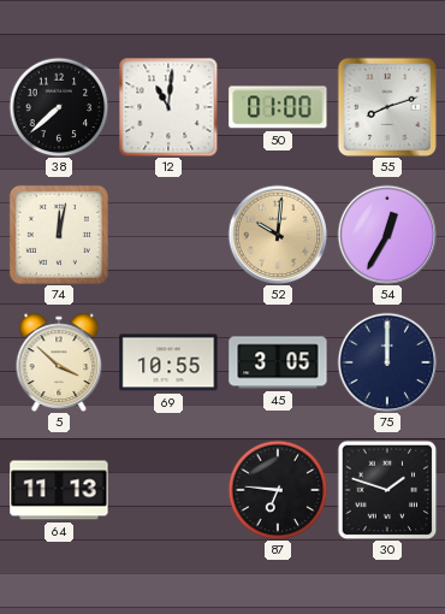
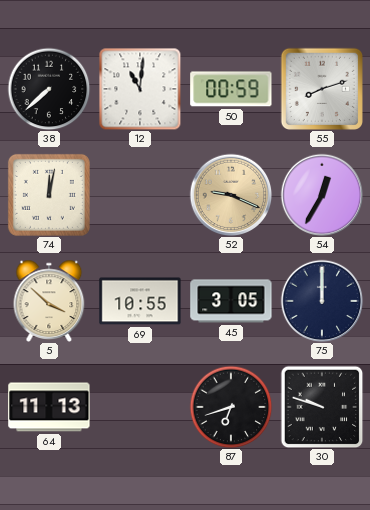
50: 01:00 -> 00:59
52: 10:01 -> 9:19
87: 6:46 -> 6:42
30: 1:48 -> 9:48
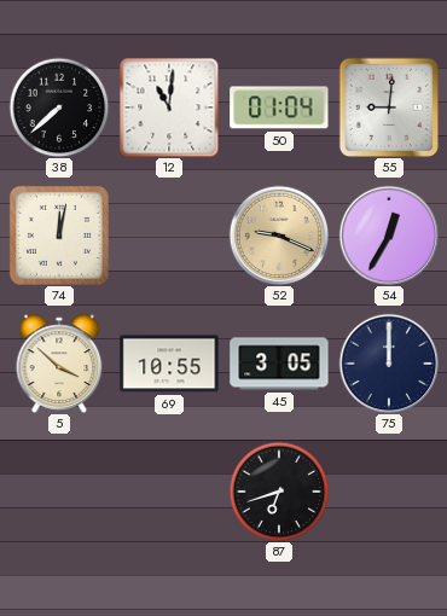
50: 00:59 -> 01:04
55: 8:12 -> 9:01
64: 11:13 -> none
30: 9:48 -> none
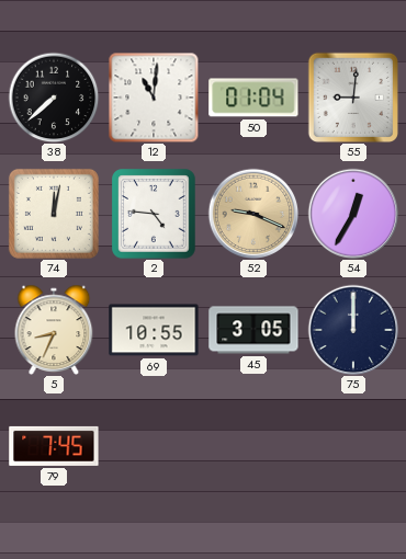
2: none -> 4:46
5: 3:52 -> 8:34
79: none -> 7:45
87: 6:42 -> none
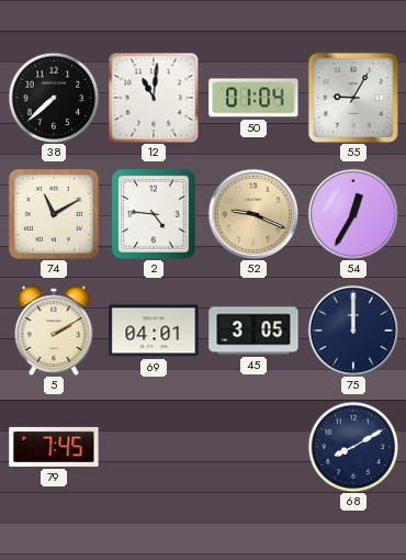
55: 9:01 -> 9:05
74: 12:02 -> 11:10
5: 8:34 -> 2:10
69: 10:55 -> 04:01
68: none -> 8:10
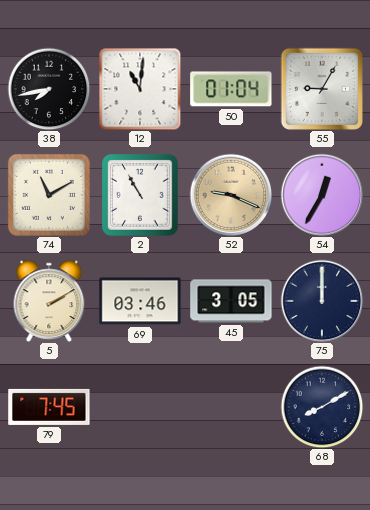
38: 7:38 -> 7:43
2: 4:46 -> 10:55
69: 04:01 -> 03:46
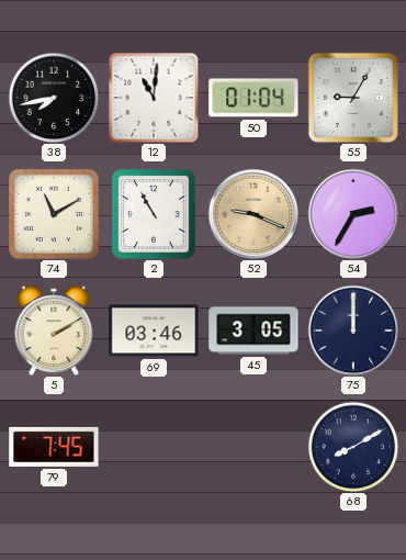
54: 12:35 -> 2:35
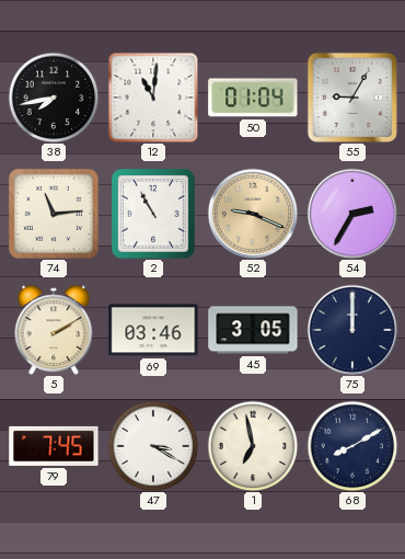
74: 11:10 -> 11:14
47: none -> 3:20
1: none -> 6:58
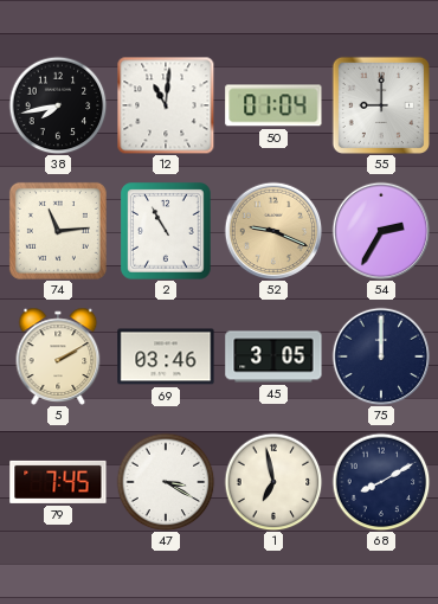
55: 9:05 -> 9:00
